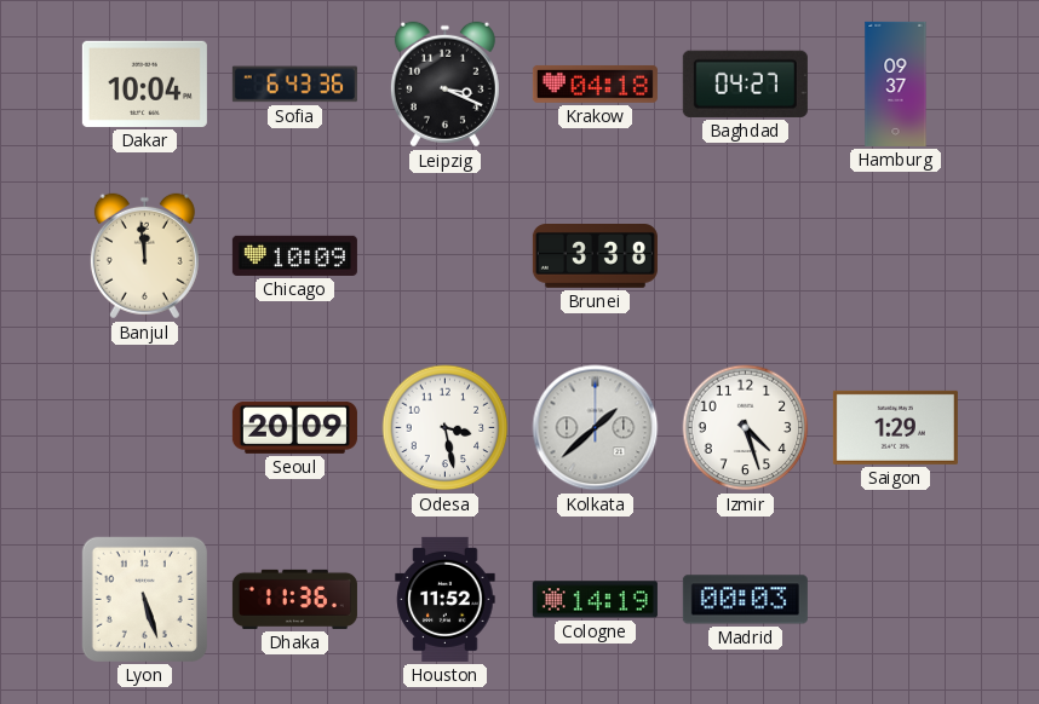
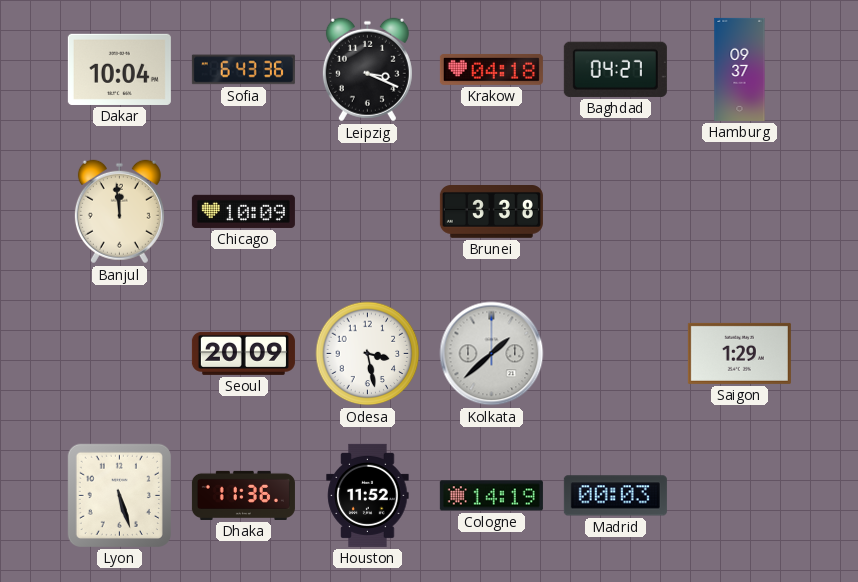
Izmir: 4:27 -> none
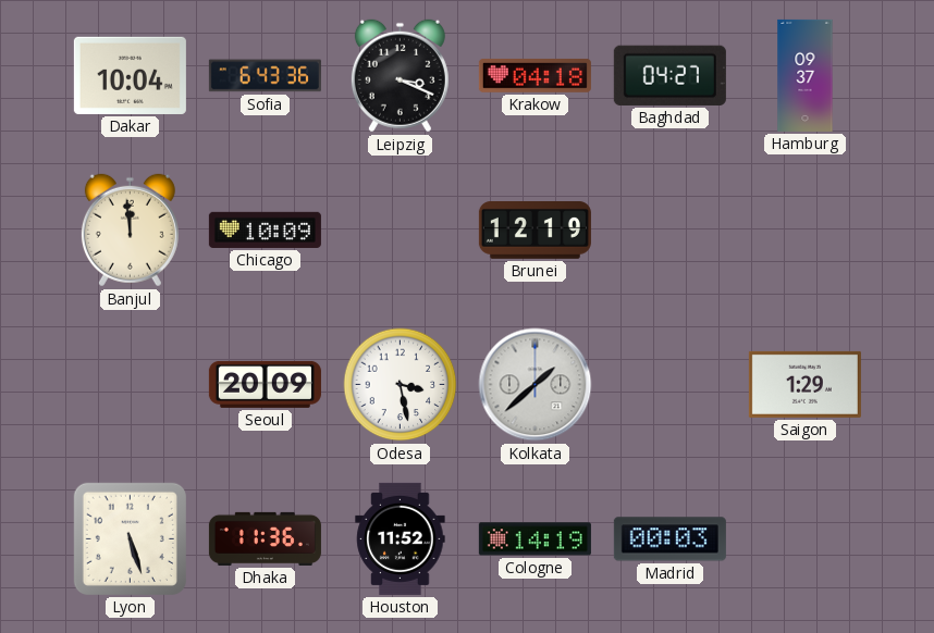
Brunei: 3:38 -> 12:19
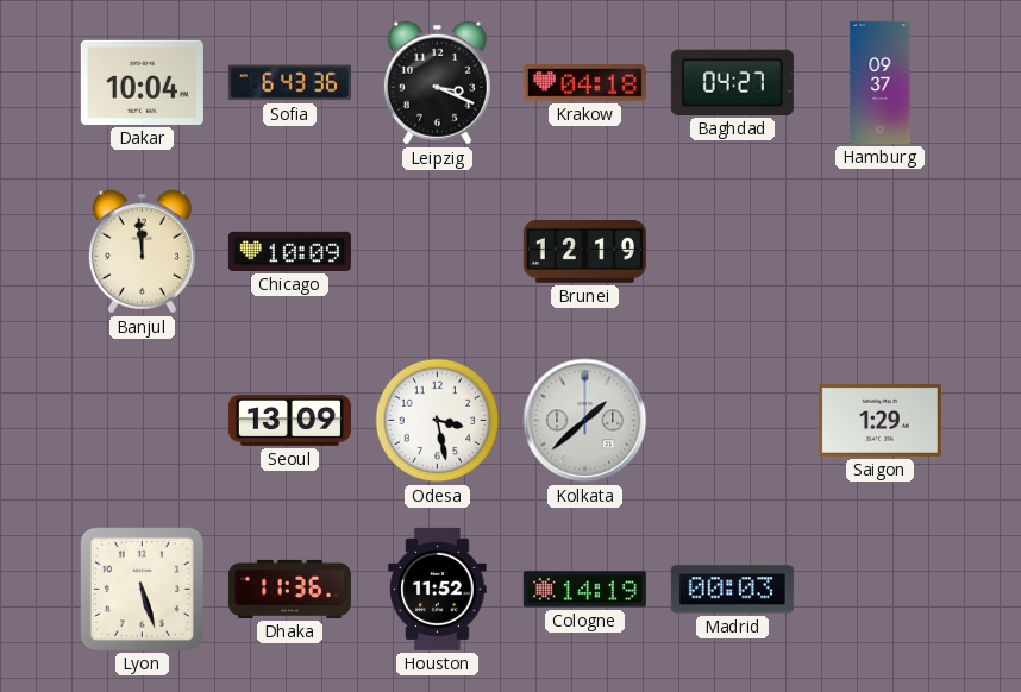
Seoul: 20:09 -> 13:09
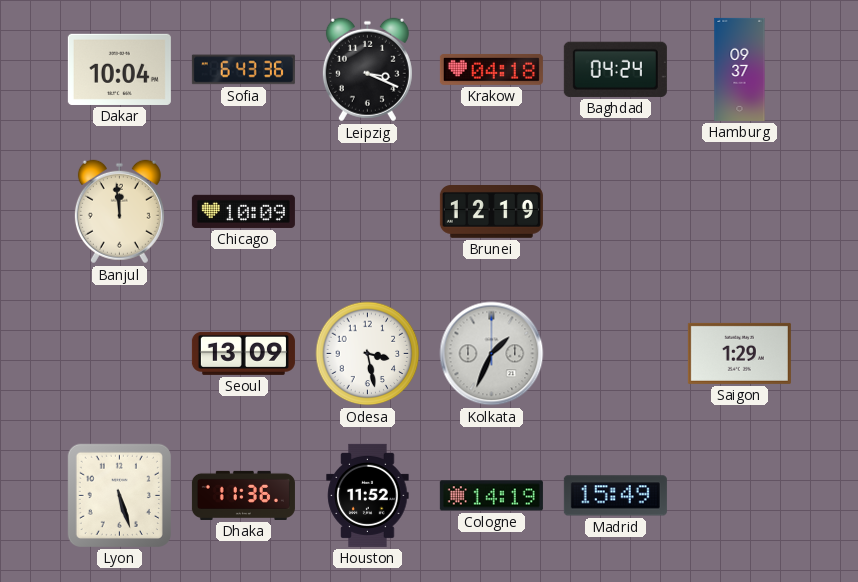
Baghdad: 04:27 -> 04:24
Kolkata: 1:38 -> 1:34
Madrid: 00:03 -> 15:49
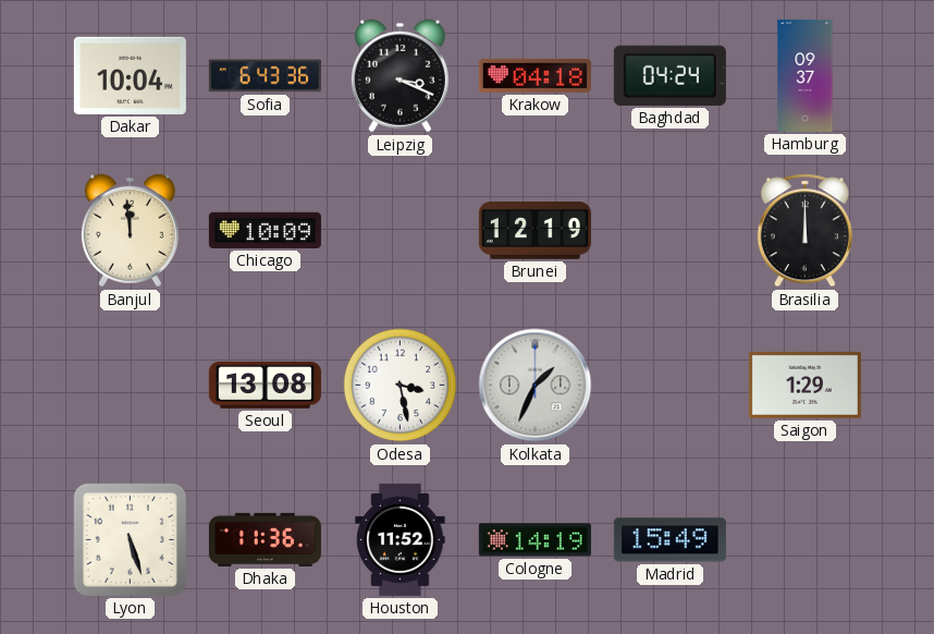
Brasilia: none -> 12:00
Seoul: 13:09 -> 13:08
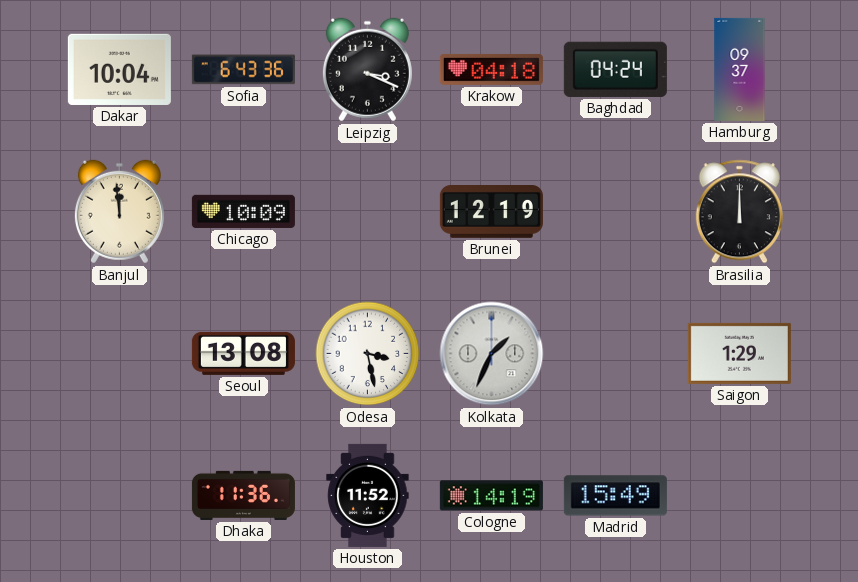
Lyon: 5:27 -> none
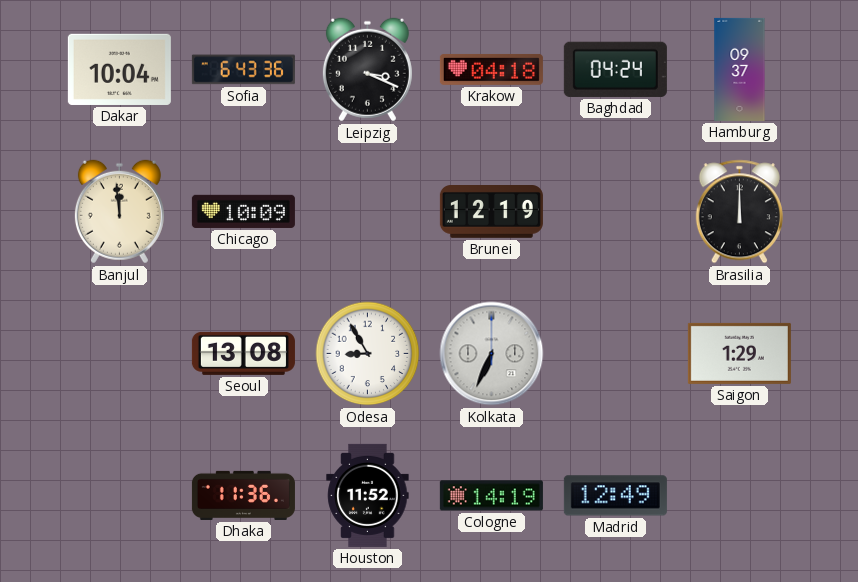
Odesa: 3:28 -> 8:55
Kolkata: 1:34 -> 6:34
Madrid: 15:49 -> 12:49
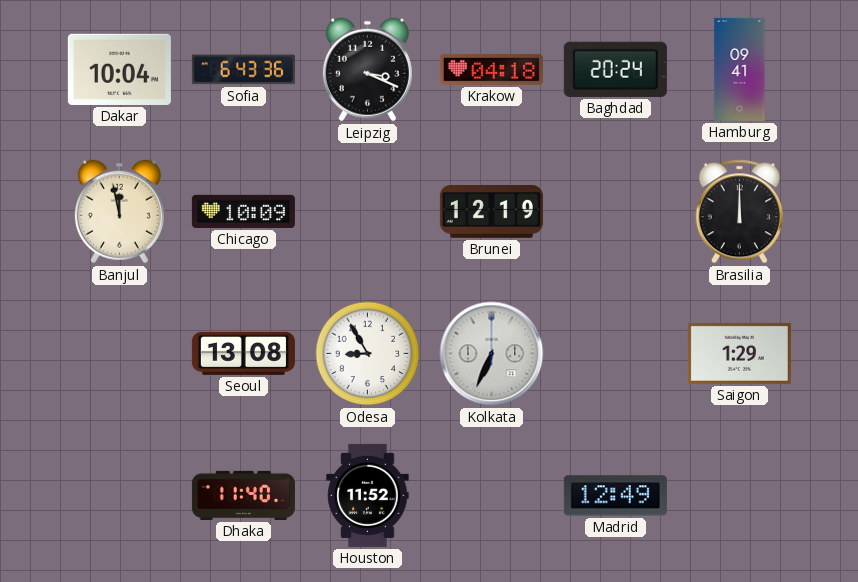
Baghdad: 04:24 -> 20:24
Hamburg: 09:37 -> 09:41
Banjul: 11:59 -> 11:58
Dhaka: 11:36 -> 11:40
Cologne: 14:19 -> none
